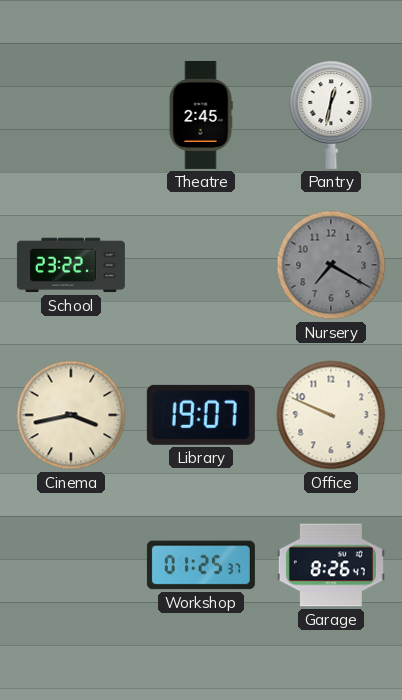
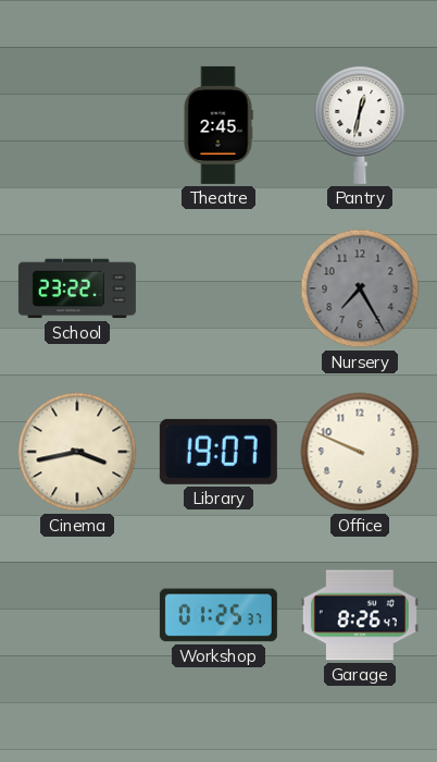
Nursery: 7:20 -> 7:25
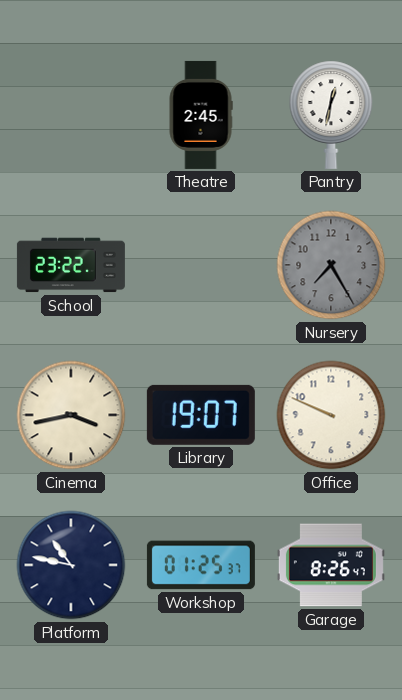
Platform: none -> 10:47
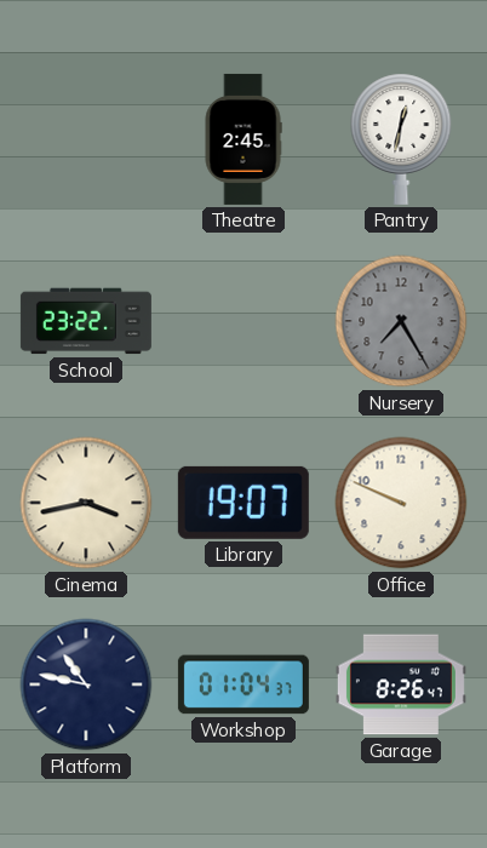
Workshop: 01:25 -> 01:04
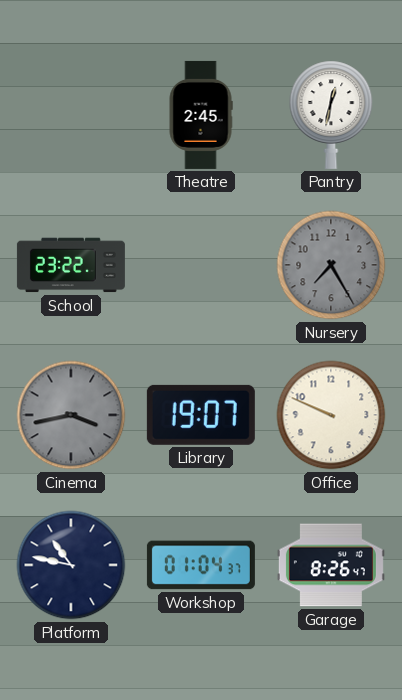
Cinema dial: cream -> grey
